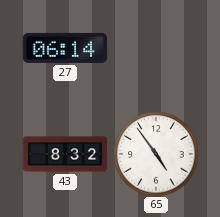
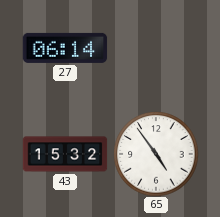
43: 8:32 -> 15:32
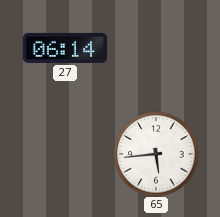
43: 15:32 -> none
65: 4:54 -> 5:44
